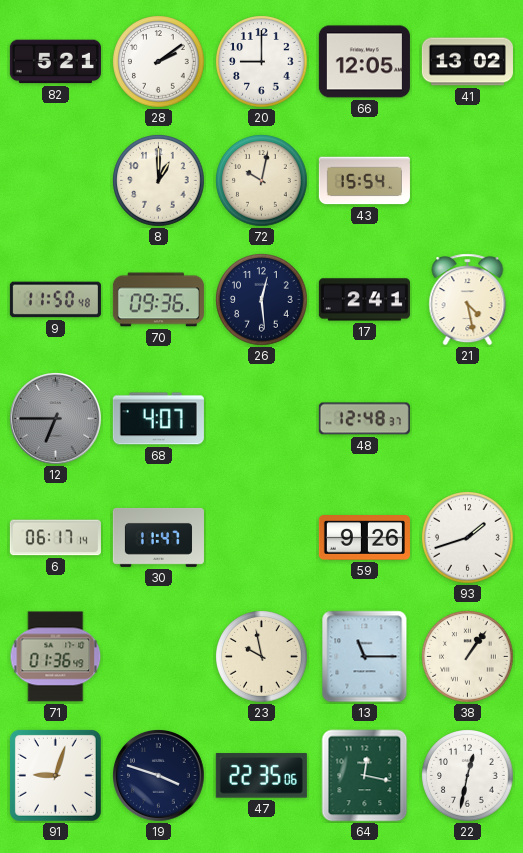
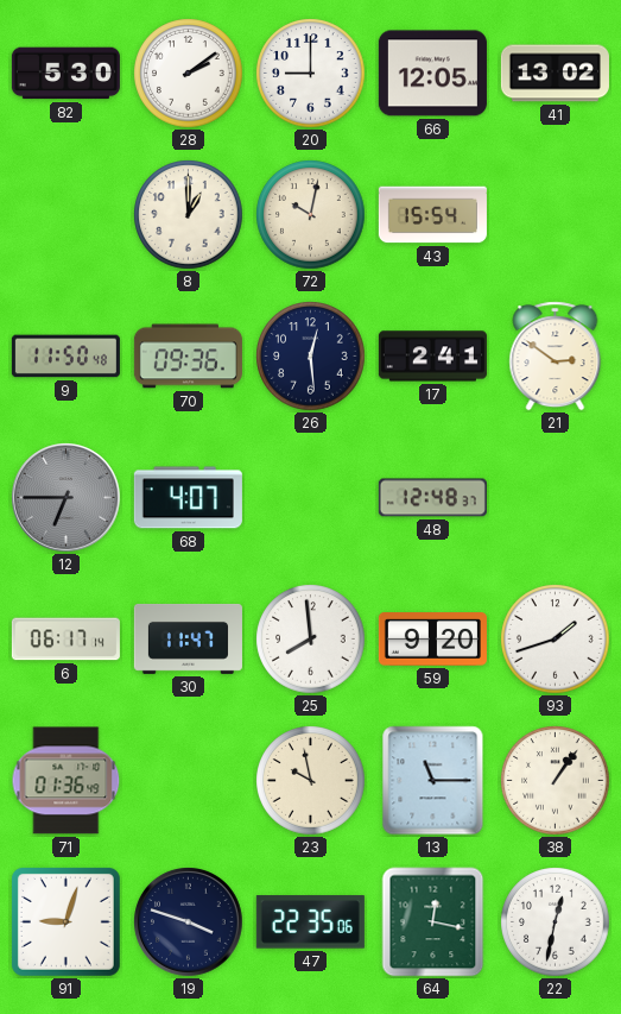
82: 5:21 -> 5:30
21: 4:28 -> 2:51
25: none -> 7:59
59: 9:26 -> 9:20
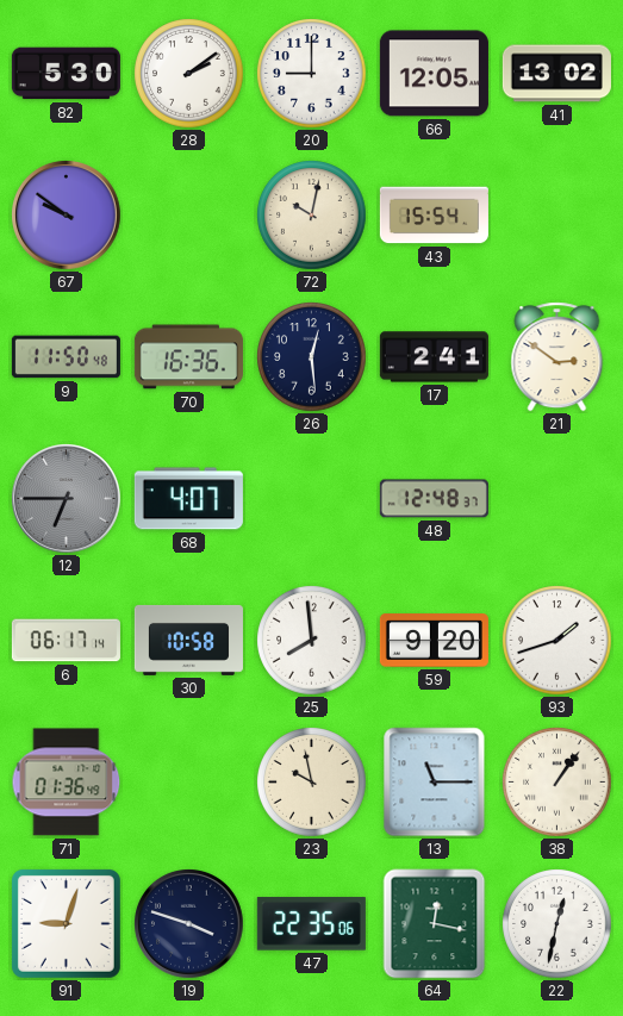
67: none -> 9:51
8: 1:00 -> none
70: 09:36 -> 16:36
30: 11:47 -> 10:58
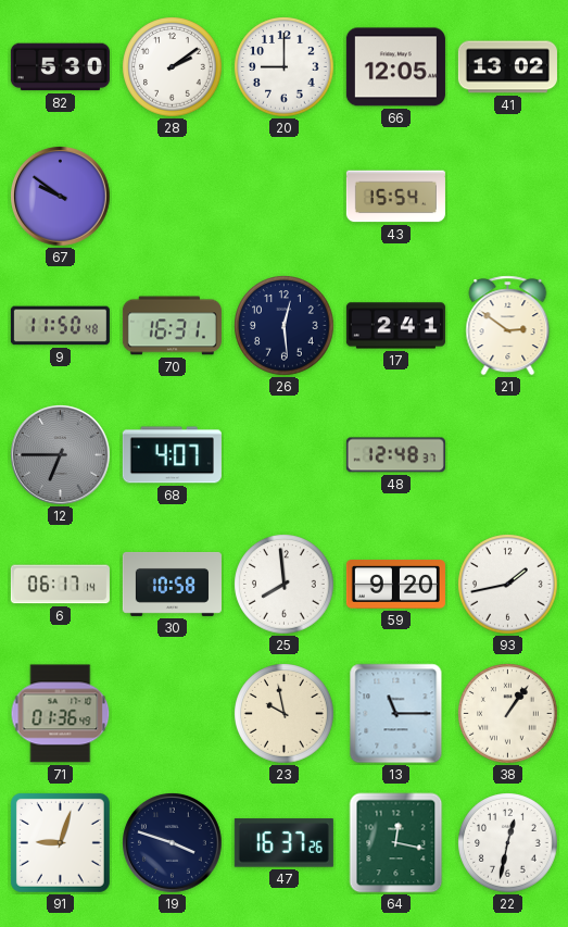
72: 10:02 -> none
70: 16:36 -> 16:31
93: 1:42 -> 1:43
47: 22:35 -> 16:37
